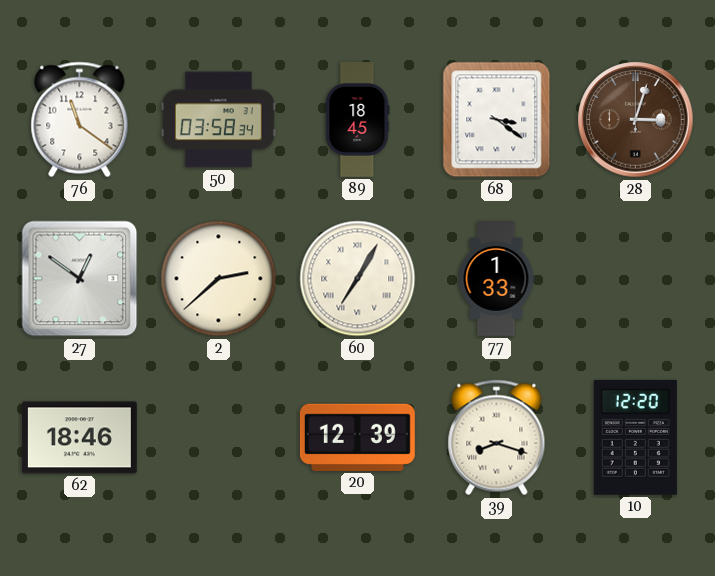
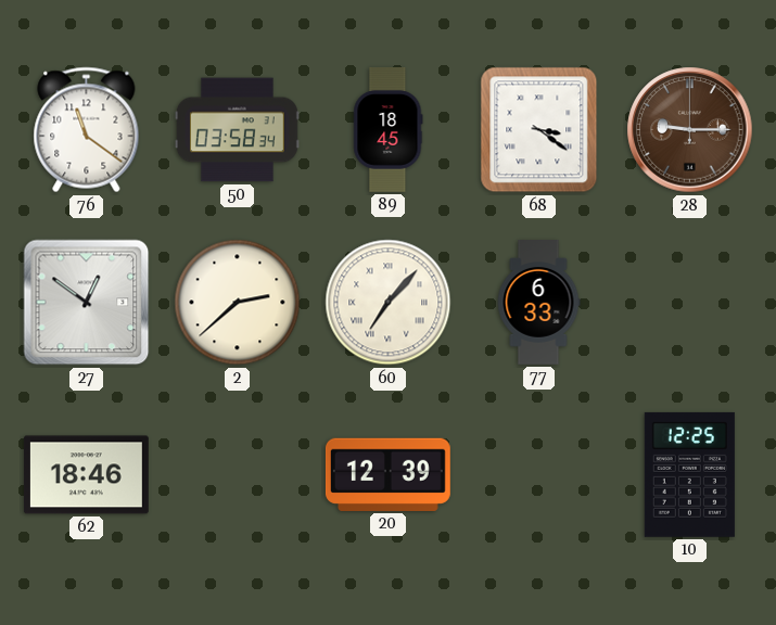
28: 3:03 -> 9:15
60: 7:05 -> 7:07
77: 1:33 -> 6:33
39: 8:18 -> none
10: 12:20 -> 12:25
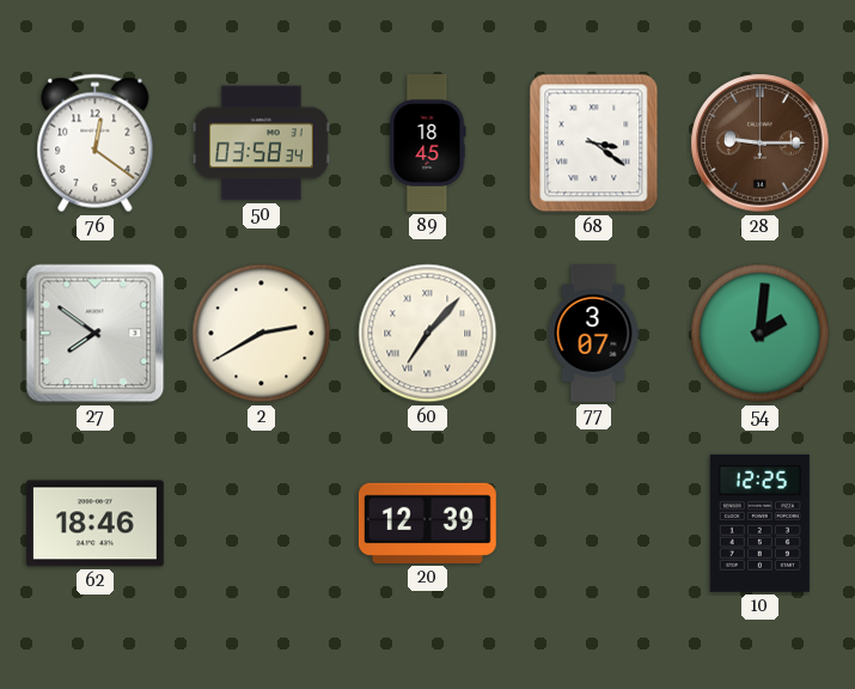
76: 11:21 -> 12:21
27: 12:51 -> 7:51
2: 2:38 -> 2:40
77: 6:33 -> 3:07
54: none -> 2:01
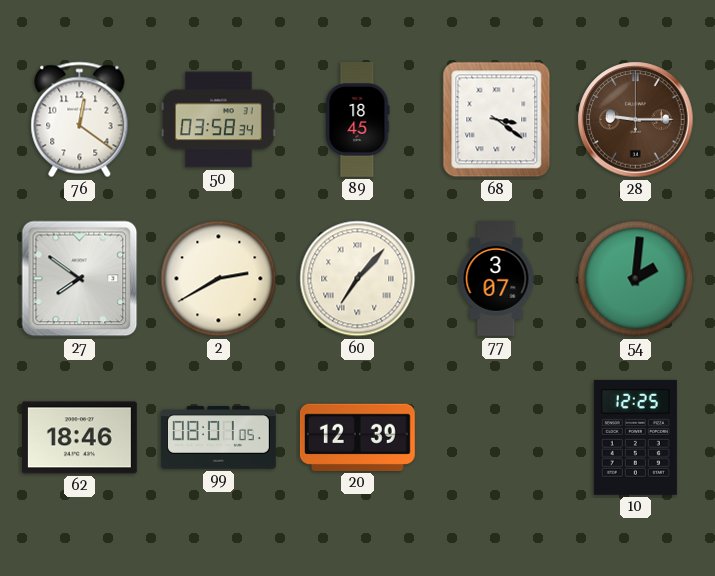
99: none -> 08:01
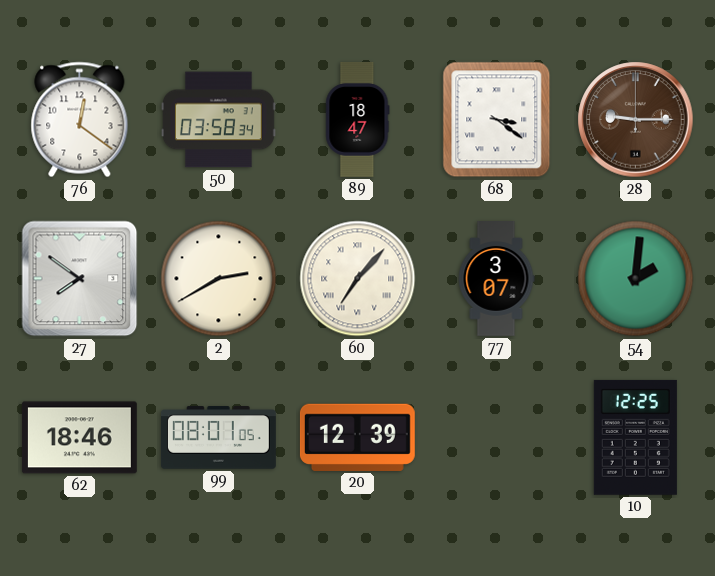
89: 18:45 -> 18:47
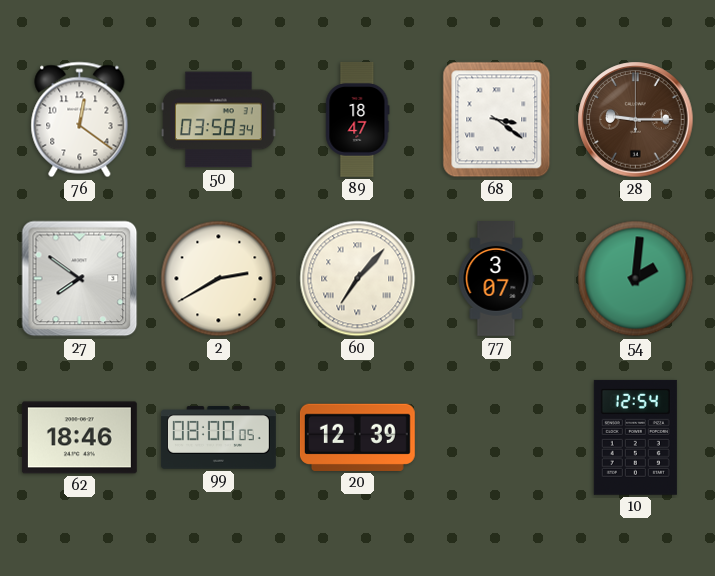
99: 08:01 -> 08:00
10: 12:25 -> 12:54
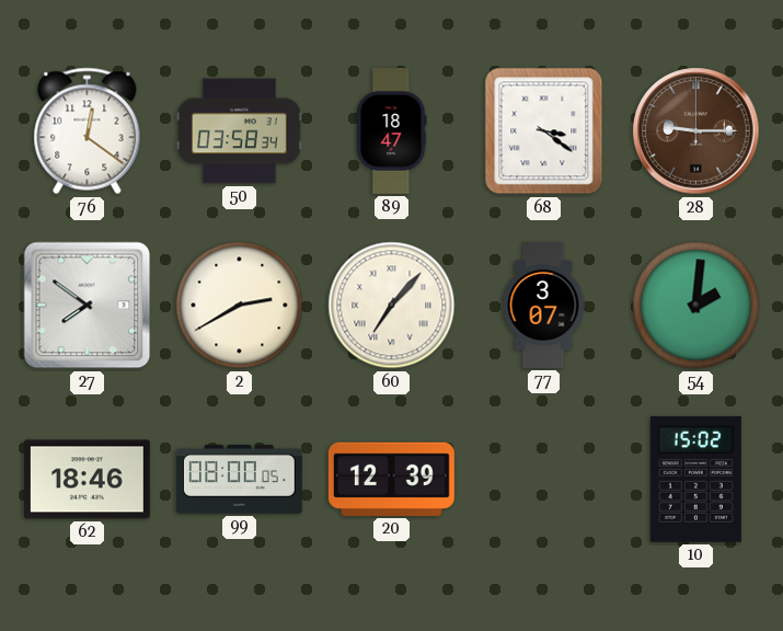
10: 12:54 -> 15:02
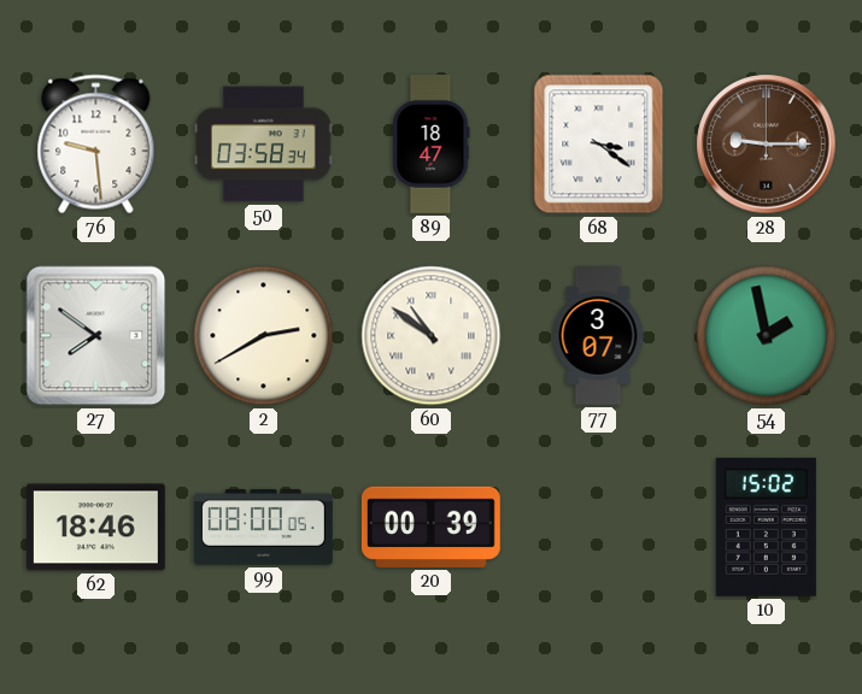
76: 12:21 -> 9:29
60: 7:07 -> 10:51
54: 2:01 -> 1:58
20: 12:39 -> 00:39
